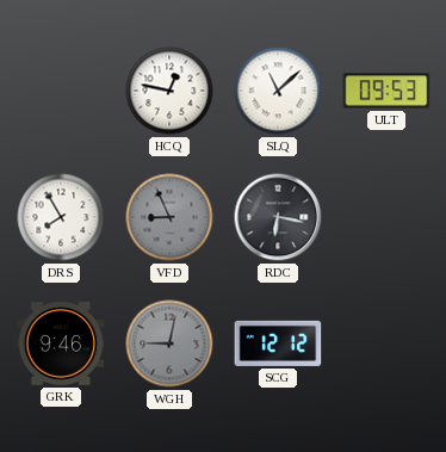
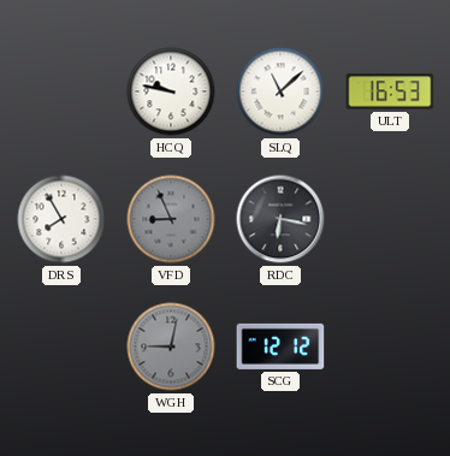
HCQ: 12:47 -> 9:47
ULT: 09:53 -> 16:53
GRK: 9:46 -> none
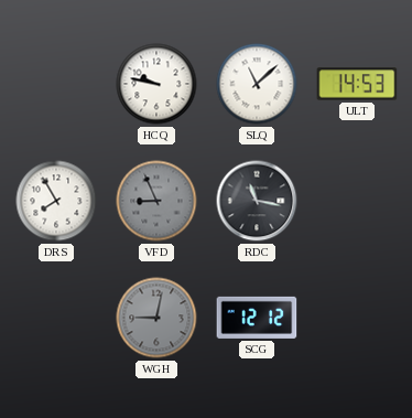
ULT: 16:53 -> 14:53
RDC: 6:17 -> 11:17
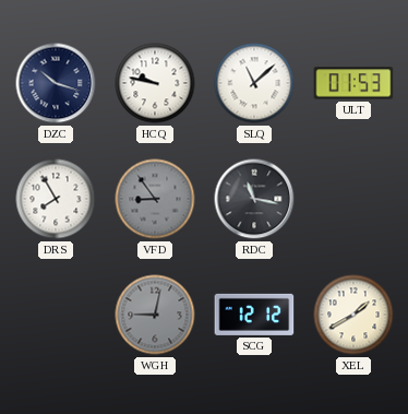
DZC: none -> 10:18
ULT: 14:53 -> 01:53
VFD: 8:56 -> 8:54
XEL: none -> 1:40
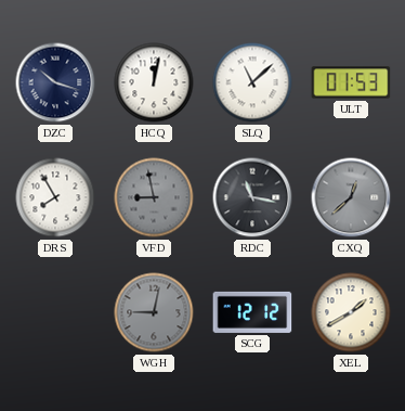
HCQ: 9:47 -> 12:02
VFD: 8:54 -> 8:58
CXQ: none -> 12:38
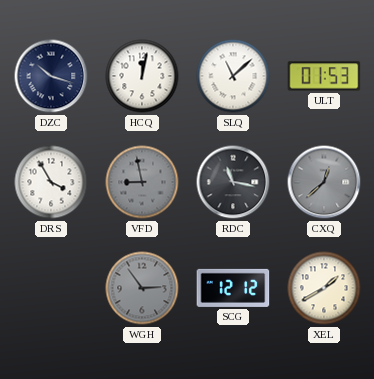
DRS: 7:55 -> 3:55
WGH: 9:02 -> 2:54
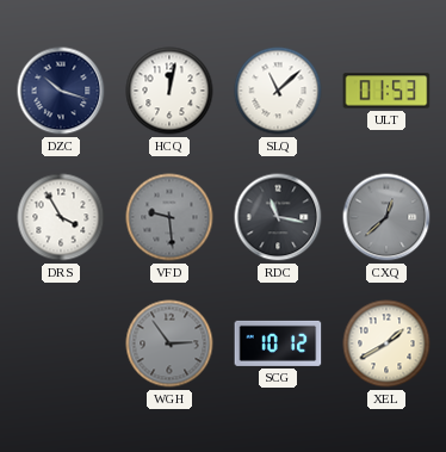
VFD: 8:58 -> 9:29
SCG: 12:12 -> 10:12
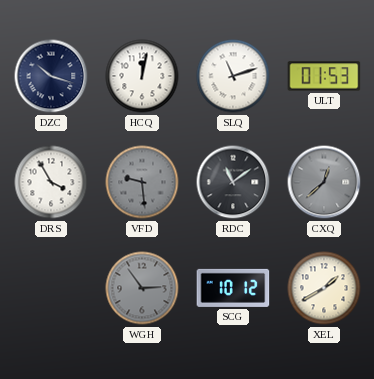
SLQ: 11:08 -> 11:12
RDC: 11:17 -> 11:09
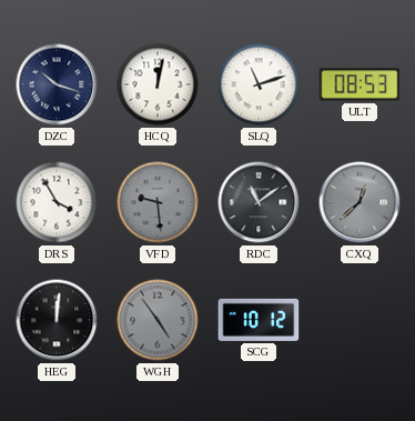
ULT: 01:53 -> 08:53
HEG: none -> 12:01
WGH: 2:54 -> 4:54
XEL: 1:40 -> none
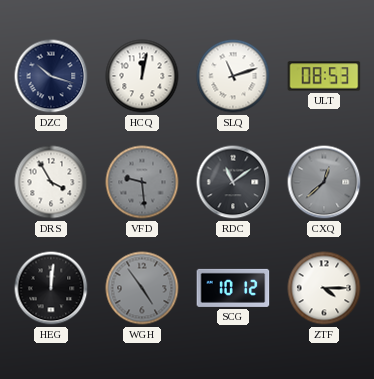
ZTF: none -> 4:15
